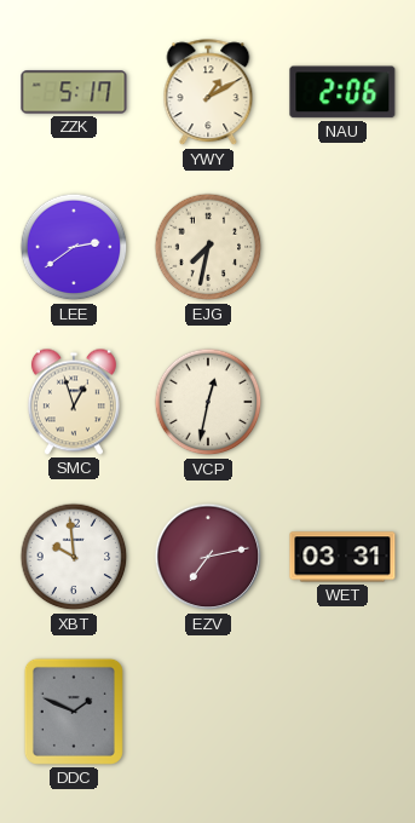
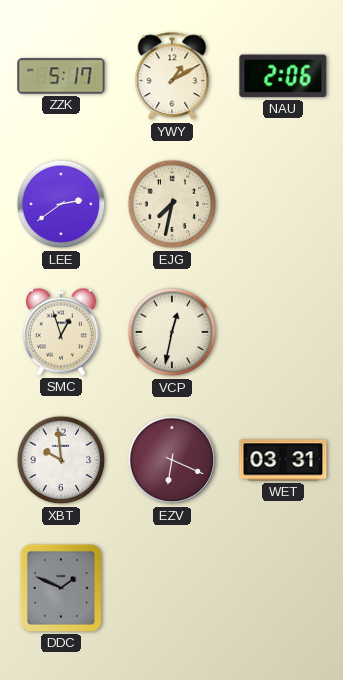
EZV: 7:13 -> 6:19
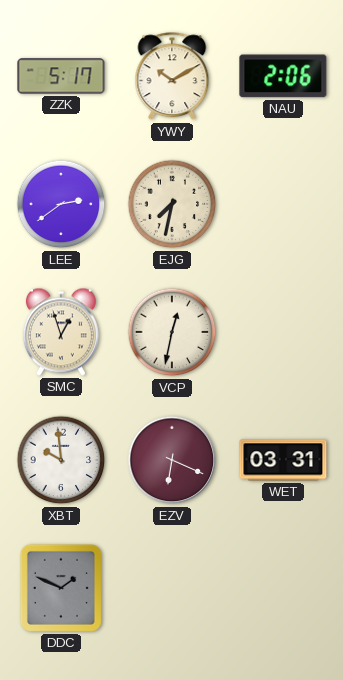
YWY: 1:10 -> 10:10
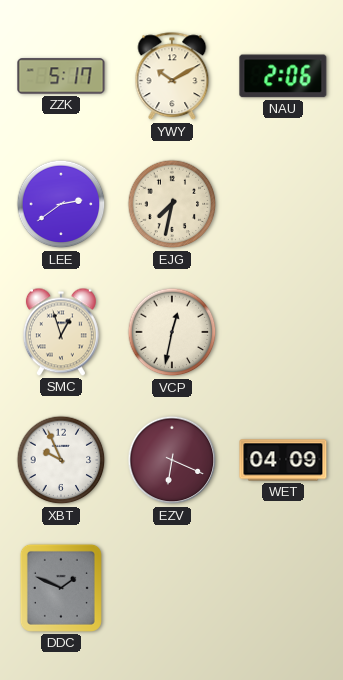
XBT: 9:59 -> 9:56
WET: 03:31 -> 04:09
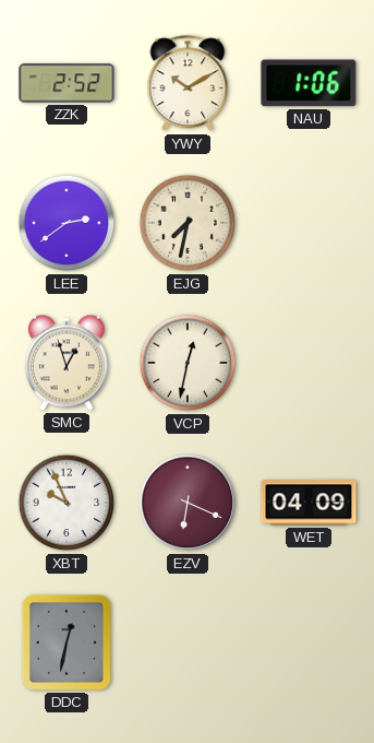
ZZK: 5:17 -> 2:52
NAU: 2:06 -> 1:06
DDC: 1:49 -> 12:32
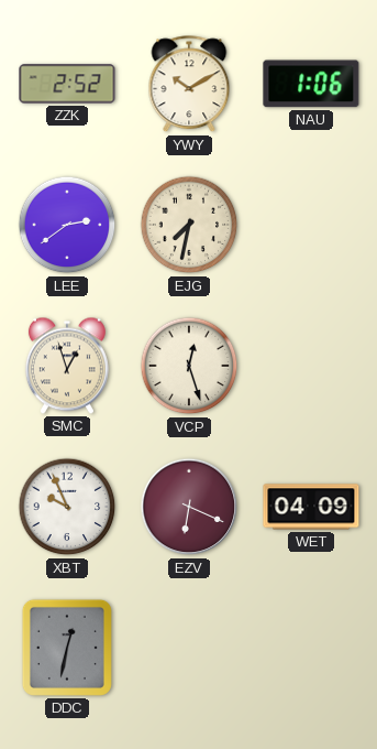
VCP: 12:32 -> 12:27
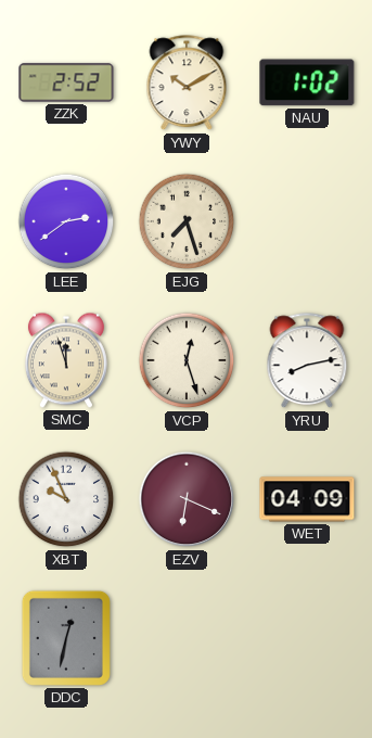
NAU: 1:06 -> 1:02
EJG: 7:32 -> 7:27
SMC: 12:57 -> 11:57
YRU: none -> 8:13
